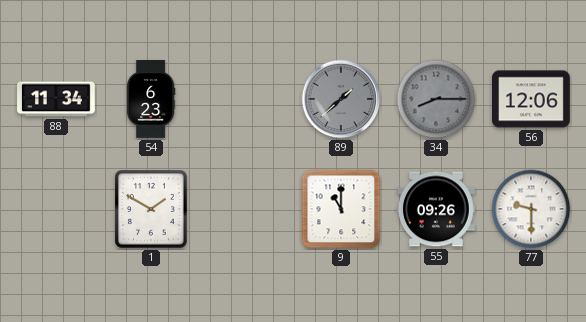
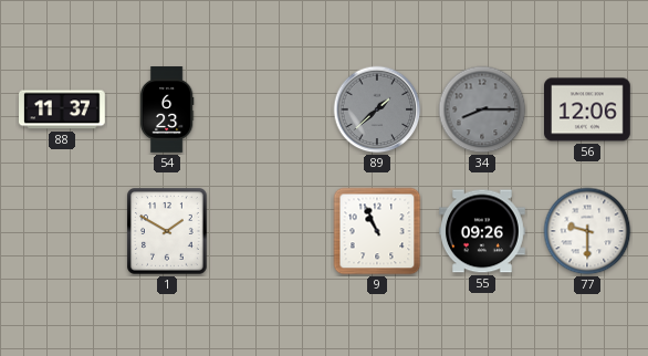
88: 11:34 -> 11:37
9: 11:00 -> 10:56
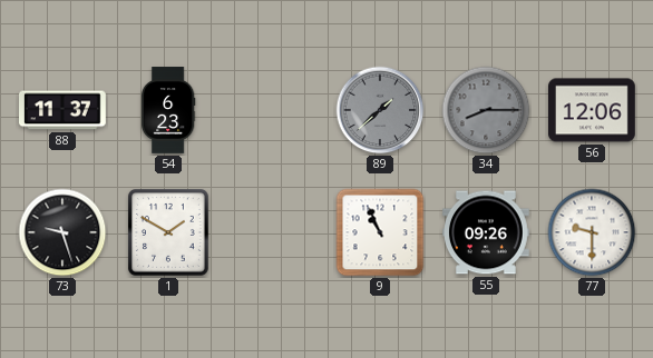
73: none -> 9:27
